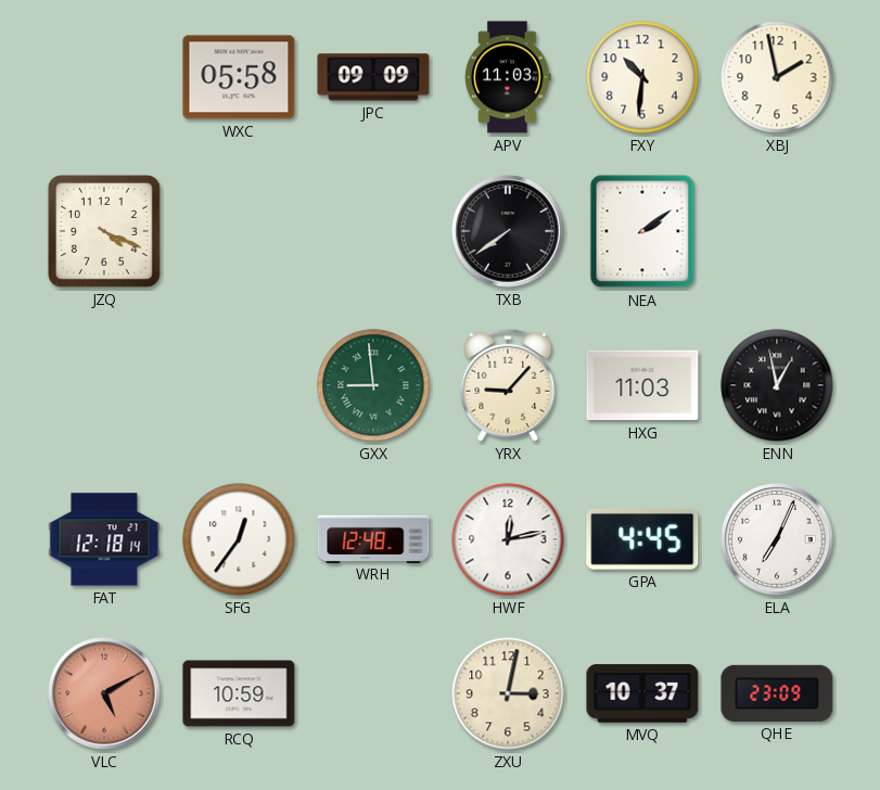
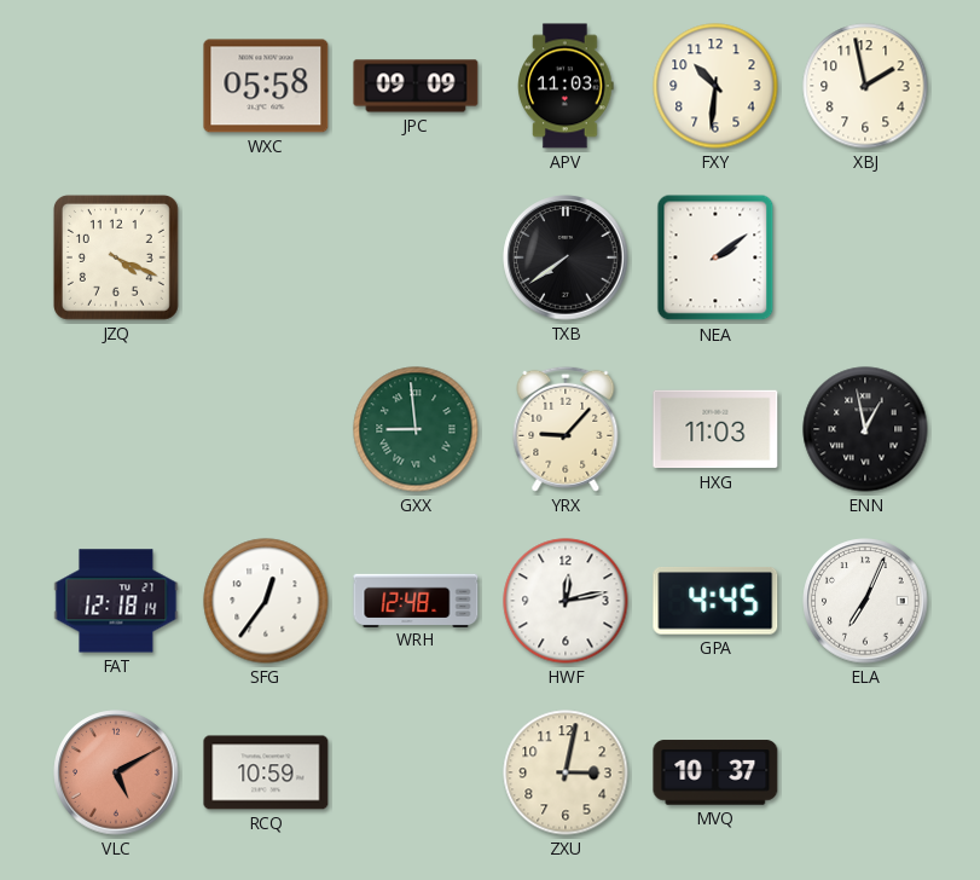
QHE: 23:09 -> none
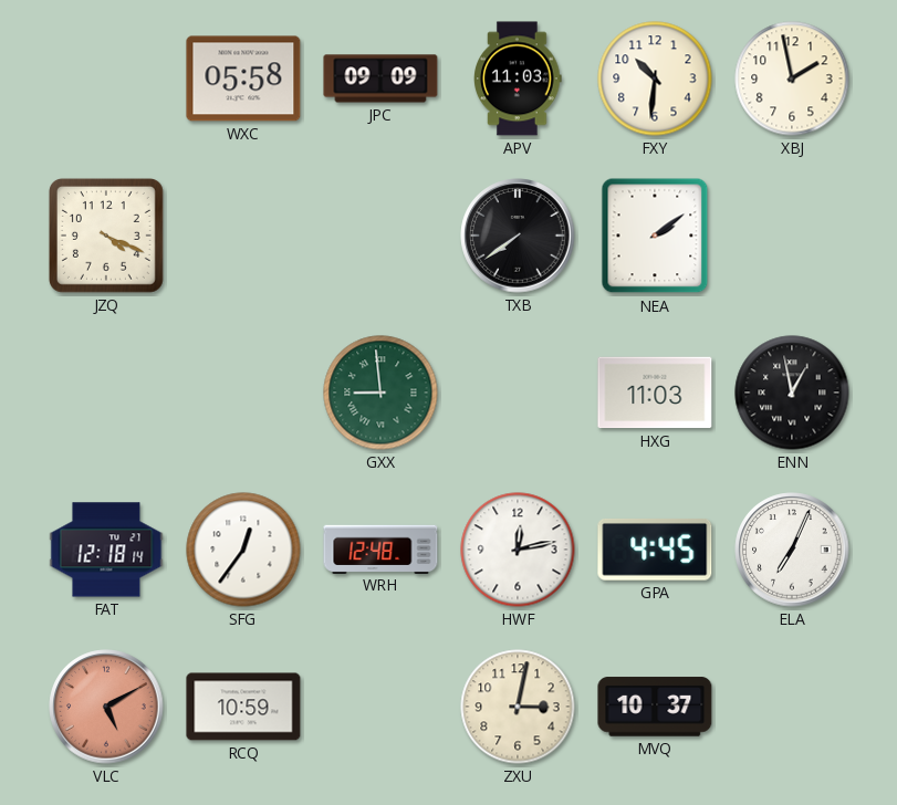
YRX: 9:07 -> none
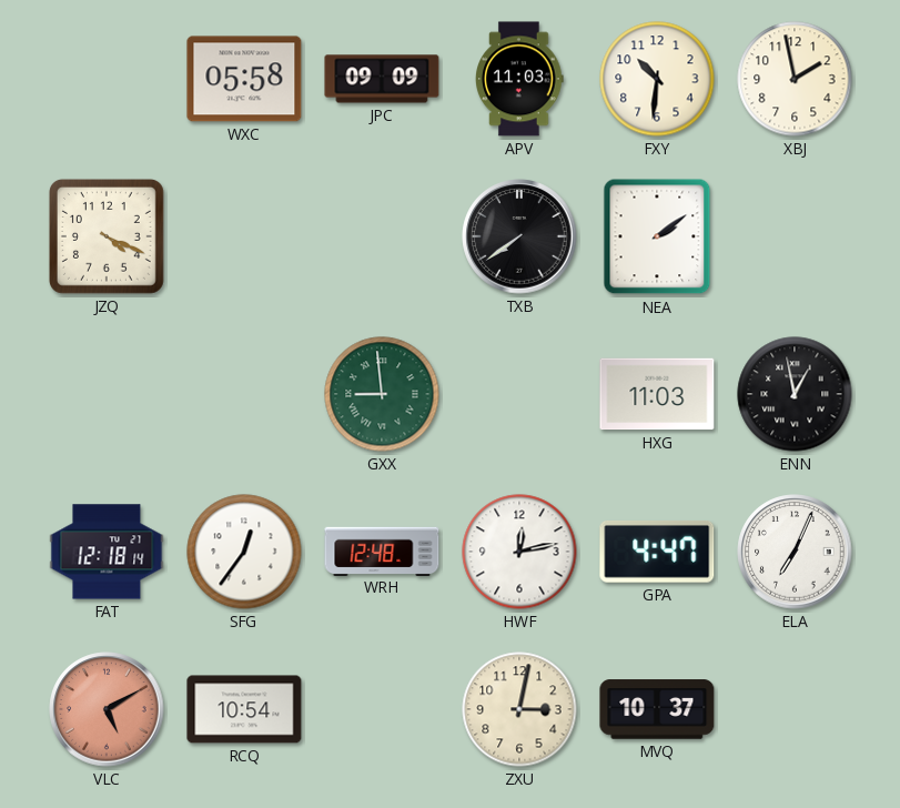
GPA: 4:45 -> 4:47
RCQ: 10:59 -> 10:54
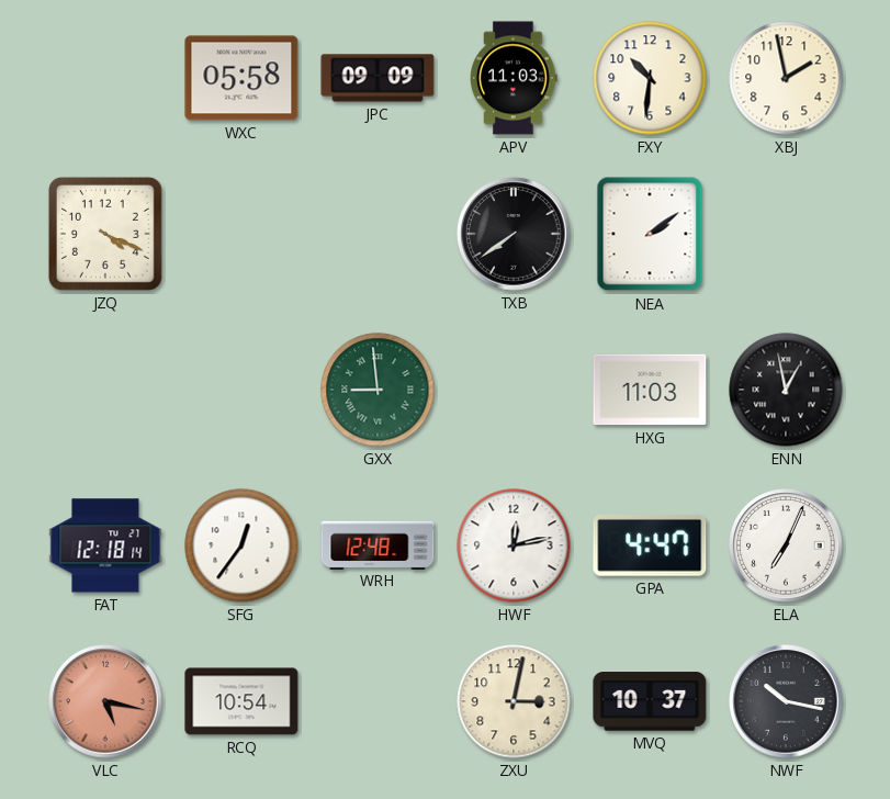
VLC: 5:10 -> 5:17
NWF: none -> 10:17
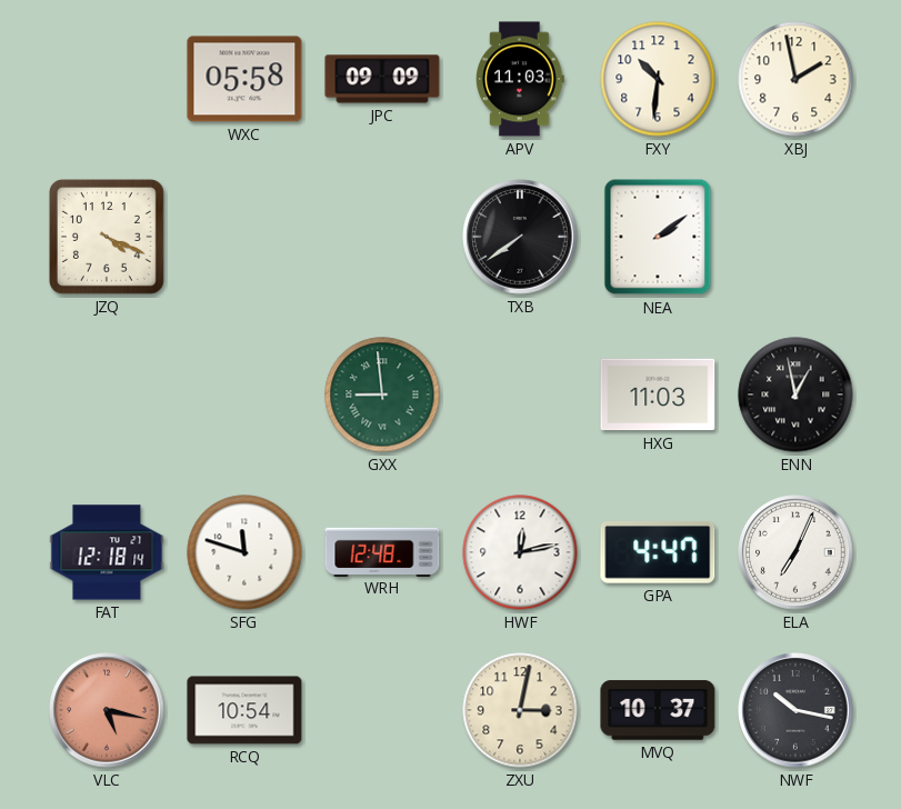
SFG: 12:36 -> 11:48
